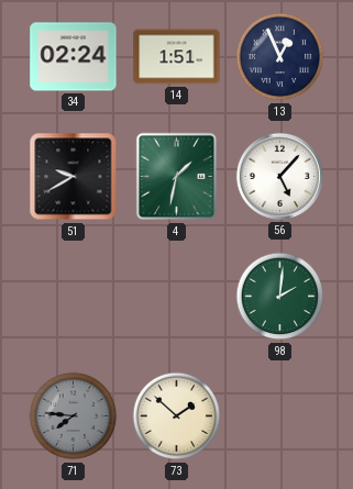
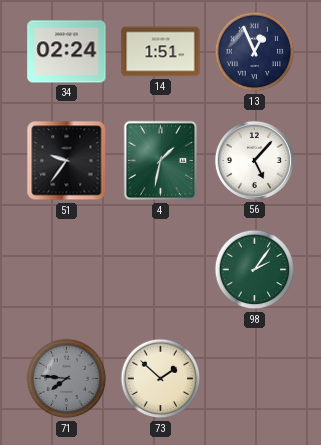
51: 9:40 -> 9:36
98: 2:01 -> 2:06
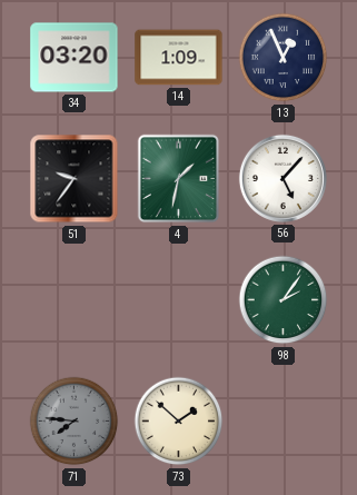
34: 02:24 -> 03:20
14: 1:51 -> 1:09
